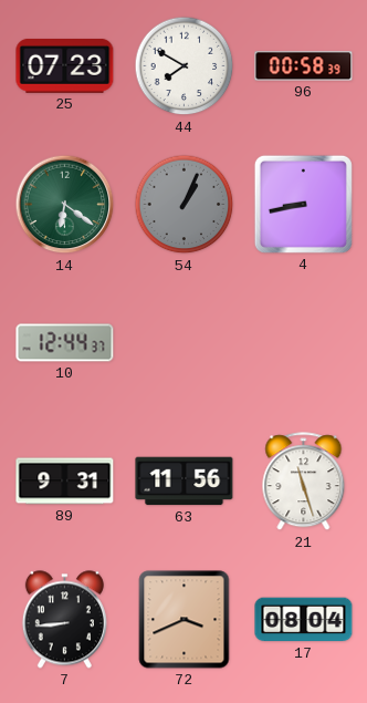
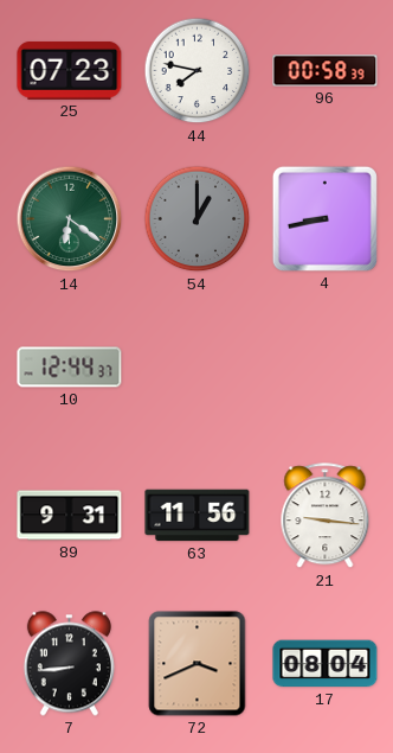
44: 7:50 -> 7:47
54: 1:04 -> 1:00
21: 11:27 -> 9:16
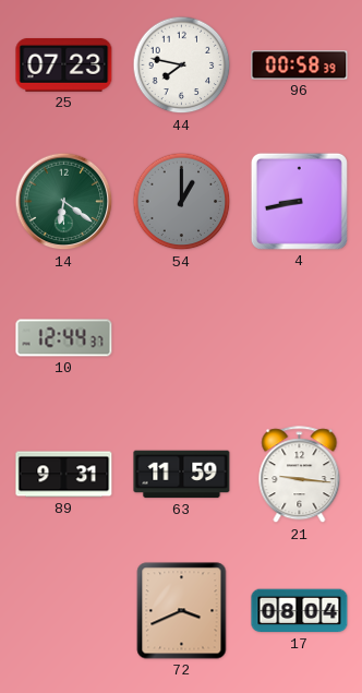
63: 11:56 -> 11:59
7: 8:44 -> none
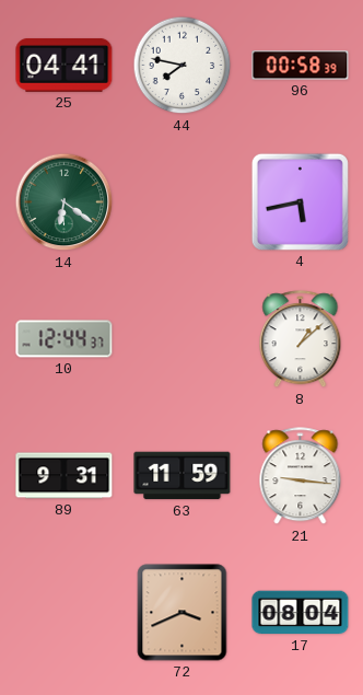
25: 07:23 -> 04:41
54: 1:00 -> none
4: 8:43 -> 5:43
8: none -> 1:08
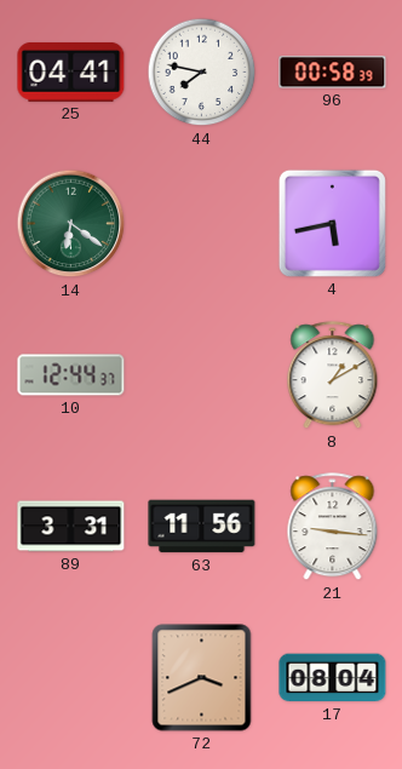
8: 1:08 -> 1:10
89: 9:31 -> 3:31
63: 11:59 -> 11:56
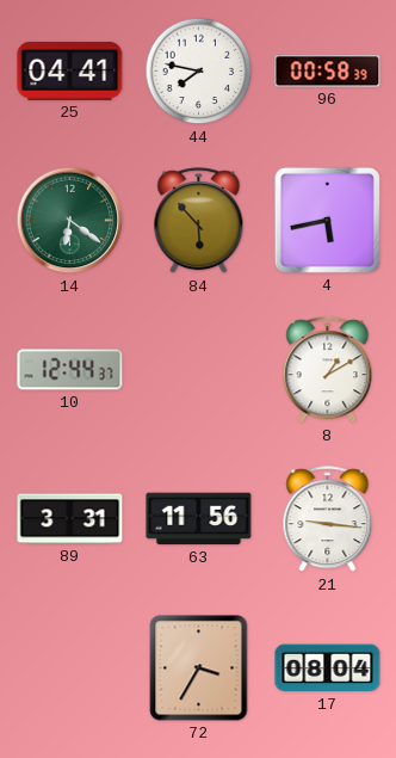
84: none -> 5:53
72: 3:41 -> 3:35
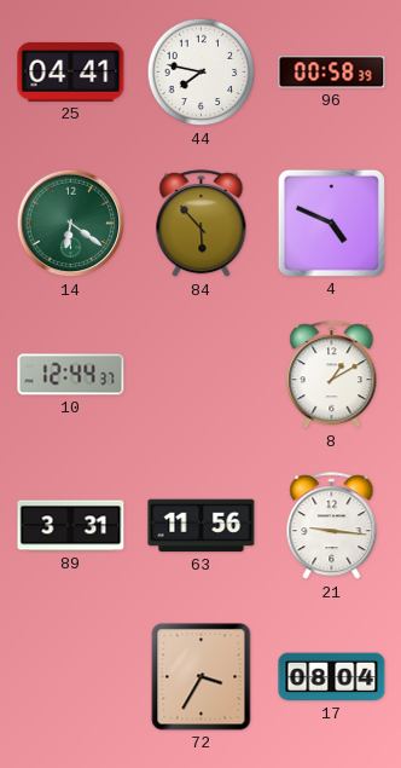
4: 5:43 -> 4:49
